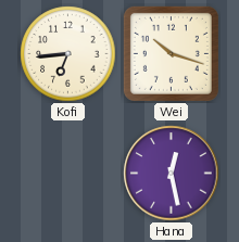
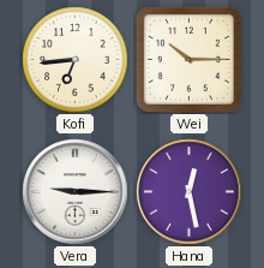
Wei: 10:18 -> 10:15
Vera: none -> 9:15
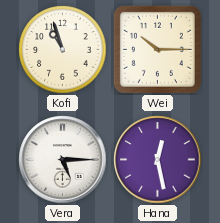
Kofi: 6:44 -> 10:57
Vera: 9:15 -> 5:15
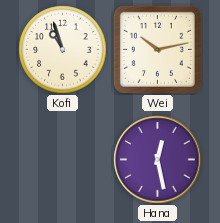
Wei: 10:15 -> 10:13
Vera: 5:15 -> none
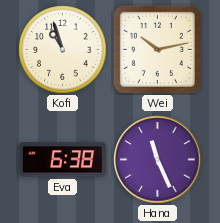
Eva: none -> 6:38
Hana: 12:28 -> 11:26
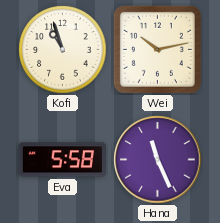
Eva: 6:38 -> 5:58
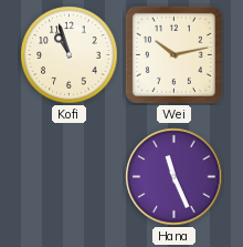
Eva: 5:58 -> none
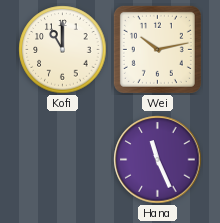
Kofi: 10:57 -> 11:00
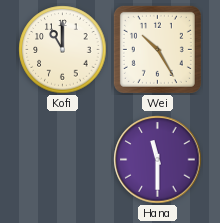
Wei: 10:13 -> 10:25
Hana: 11:26 -> 11:30
